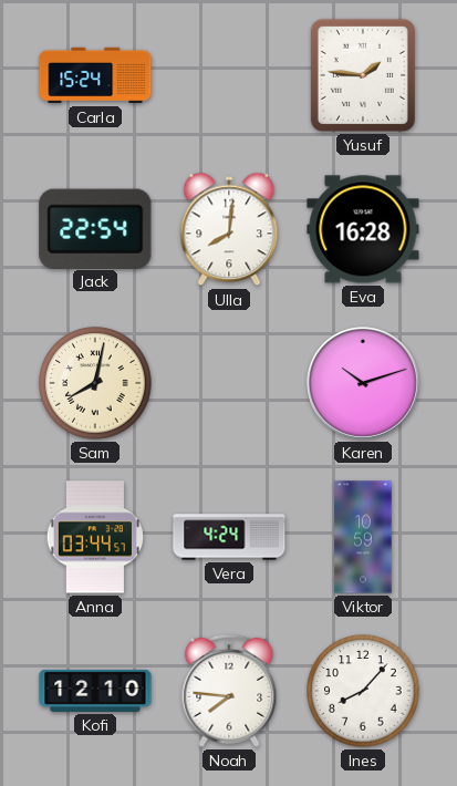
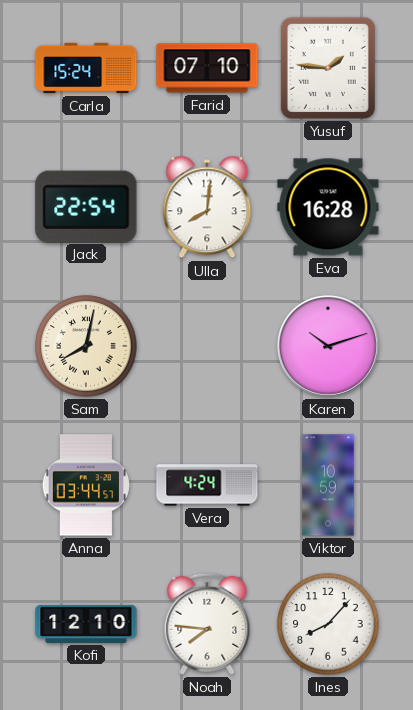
Farid: none -> 07:10
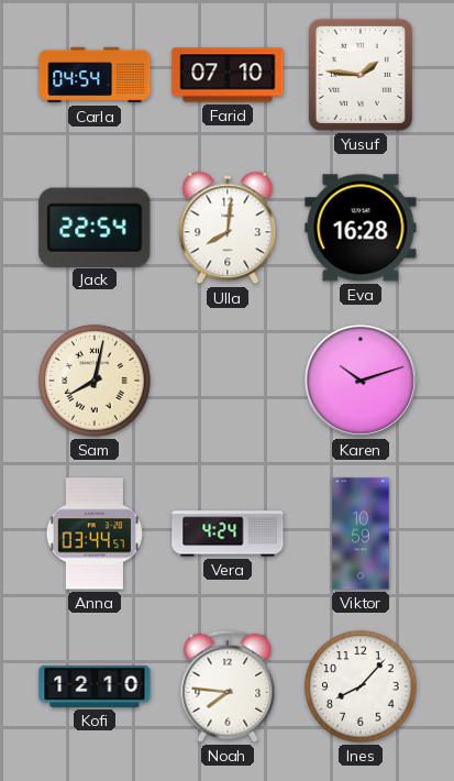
Carla: 15:24 -> 04:54
